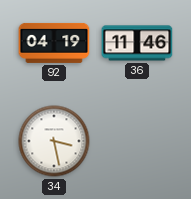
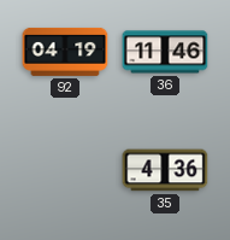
34: 3:28 -> none
35: none -> 4:36
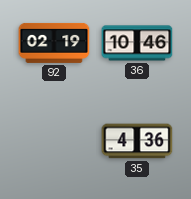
92: 04:19 -> 02:19
36: 11:46 -> 10:46
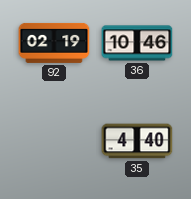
35: 4:36 -> 4:40
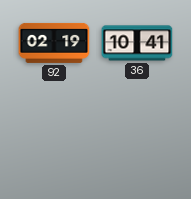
36: 10:46 -> 10:41
35: 4:40 -> none
